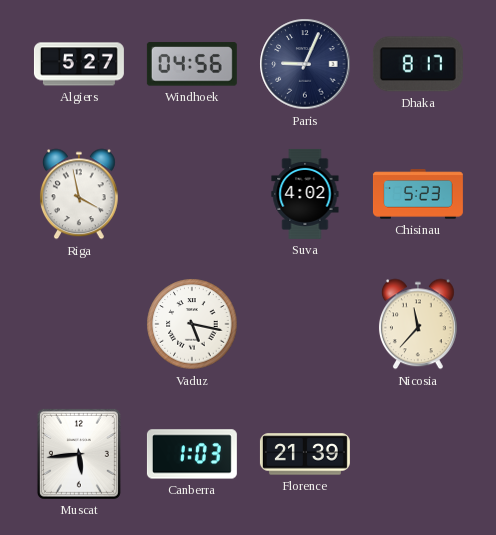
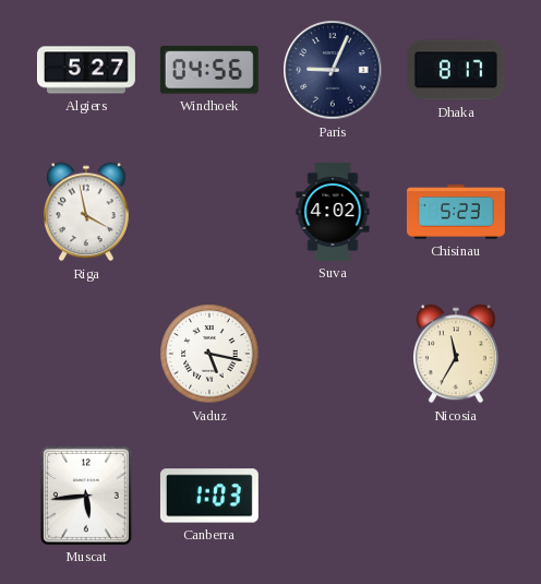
Nicosia: 11:37 -> 11:35
Florence: 21:39 -> none
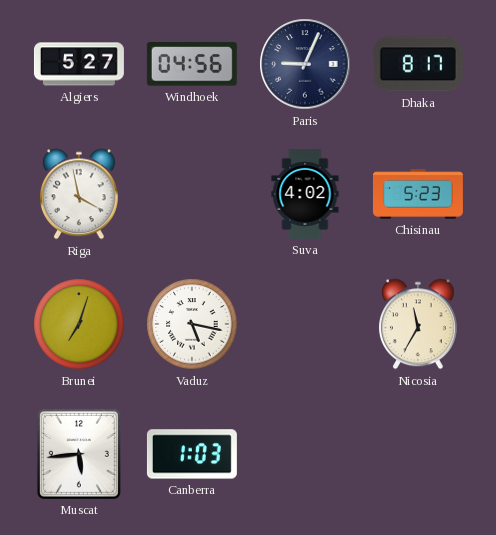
Brunei: none -> 7:03
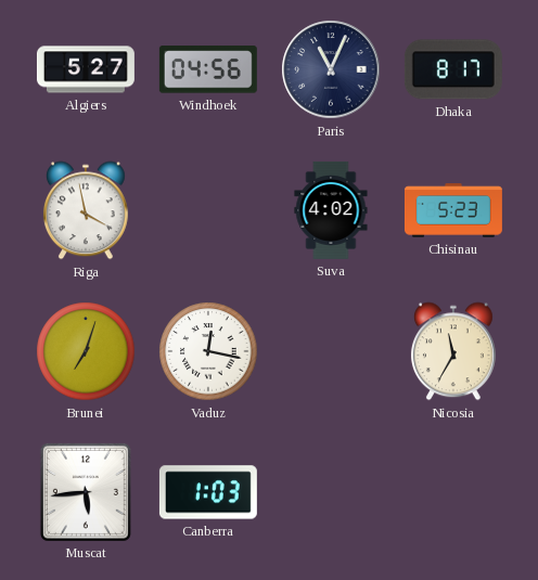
Paris: 9:04 -> 11:04
Vaduz: 5:17 -> 12:17
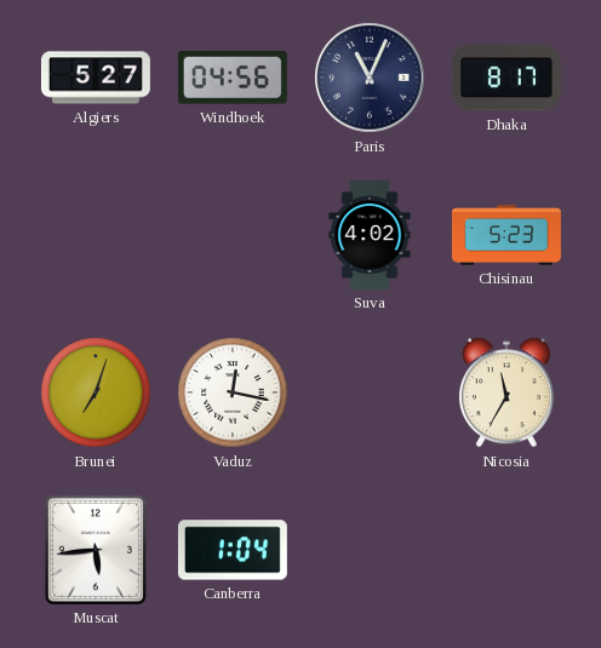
Riga: 3:58 -> none
Canberra: 1:03 -> 1:04
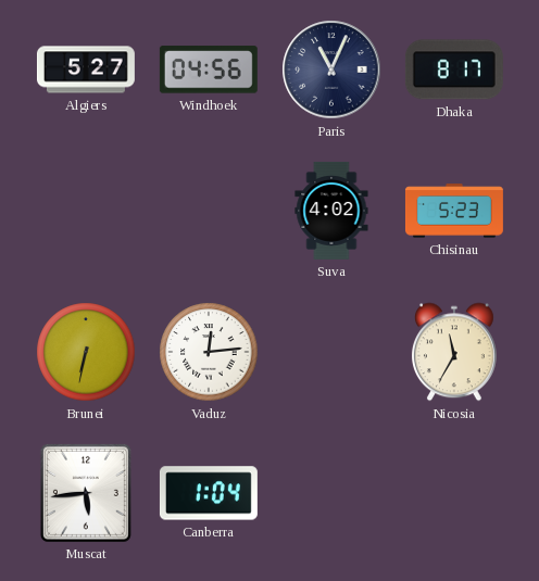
Brunei: 7:03 -> 6:32
Vaduz: 12:17 -> 12:14
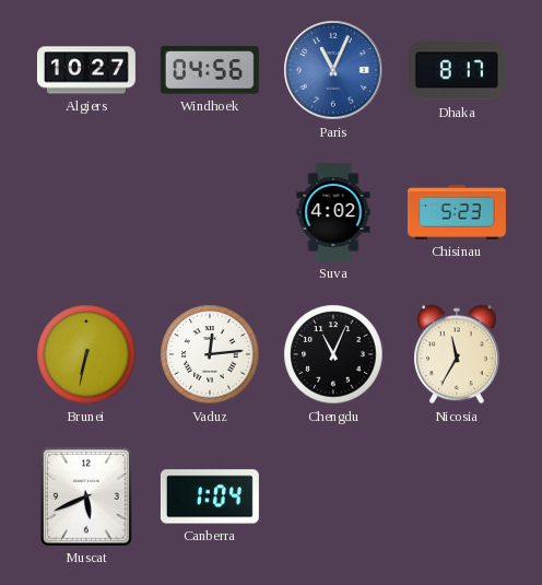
Algiers: 5:27 -> 10:27
Paris dial: navy -> blue
Chengdu: none -> 11:04
Muscat: 5:44 -> 5:41
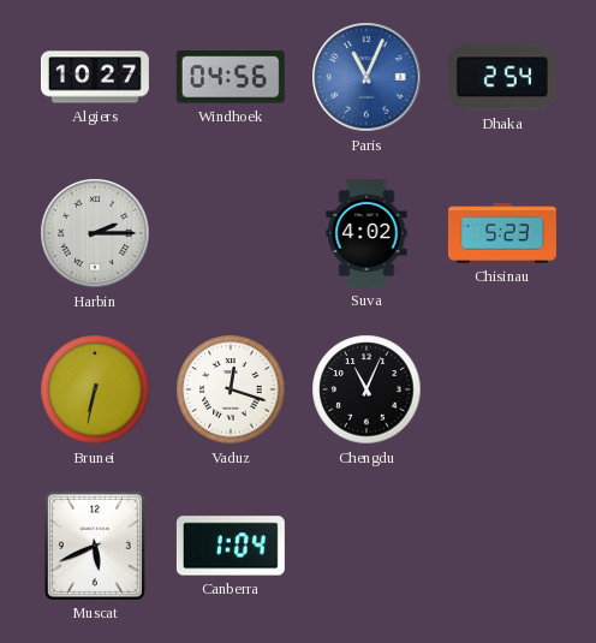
Dhaka: 8:17 -> 2:54
Harbin: none -> 2:15
Vaduz: 12:14 -> 12:18
Nicosia: 11:35 -> none
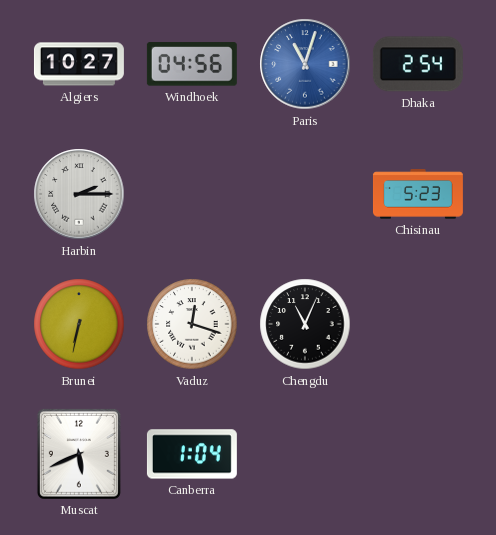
Paris: 11:04 -> 11:03
Suva: 4:02 -> none
